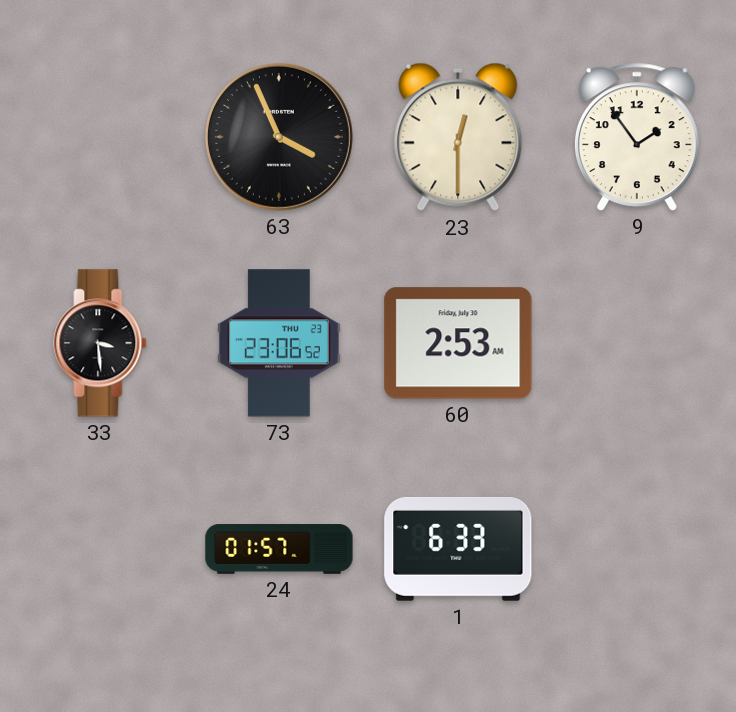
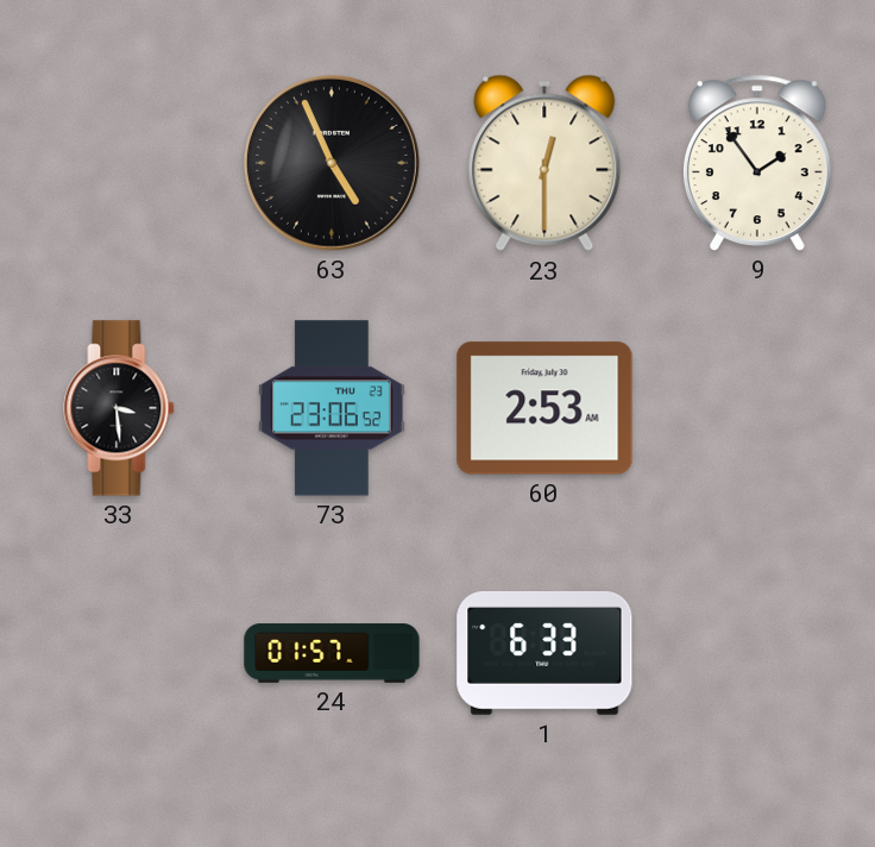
63: 3:56 -> 4:56
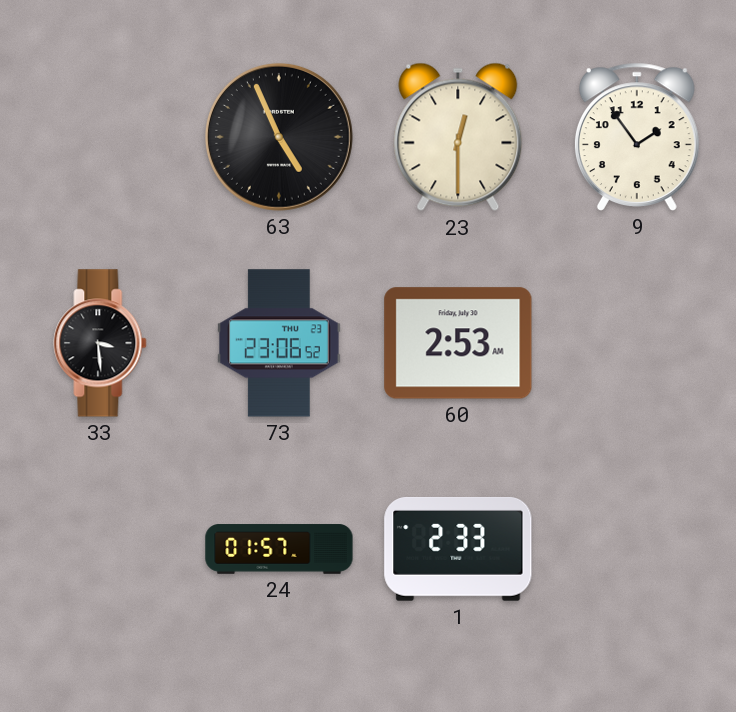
1: 6:33 -> 2:33
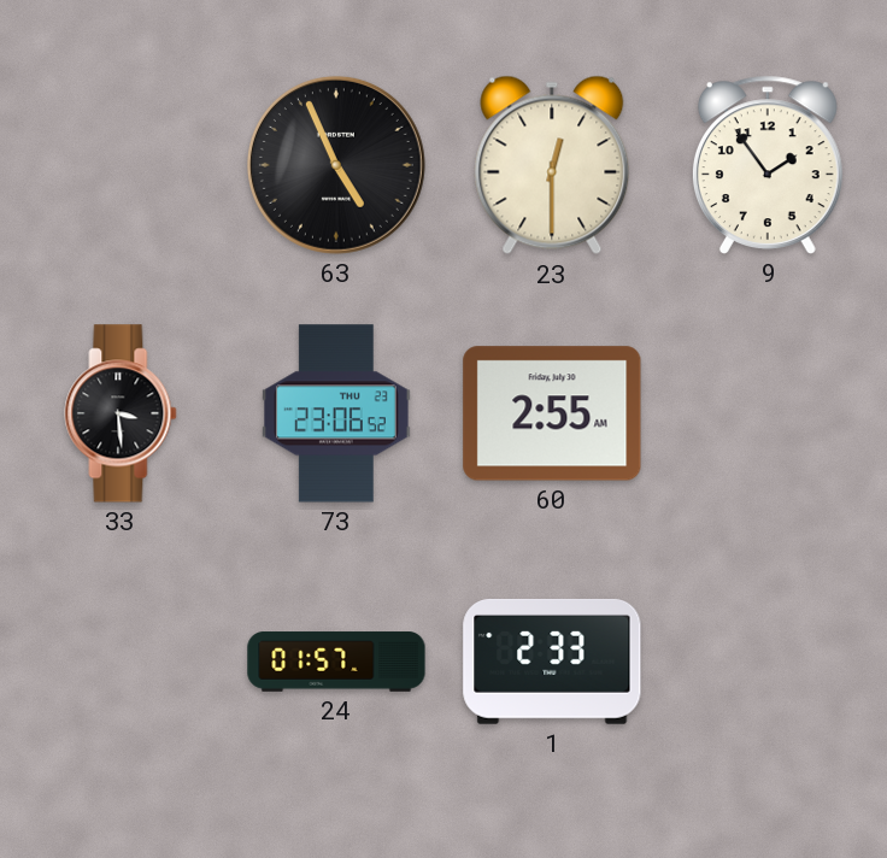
60: 2:53 -> 2:55
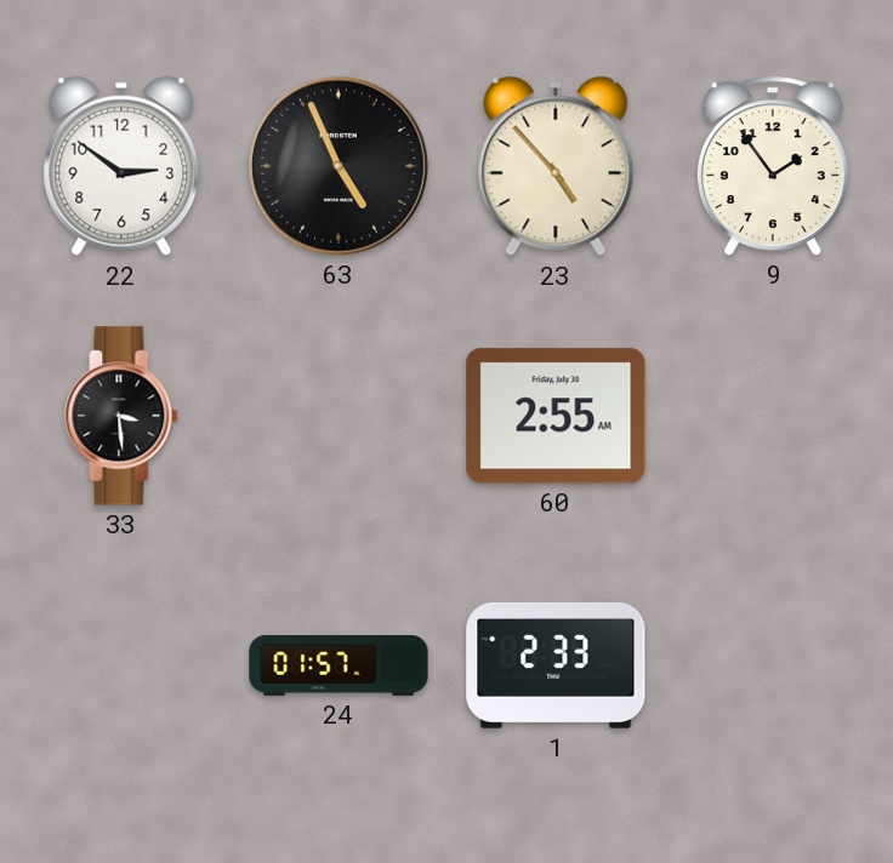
22: none -> 2:51
23: 12:30 -> 4:53
73: 23:06 -> none
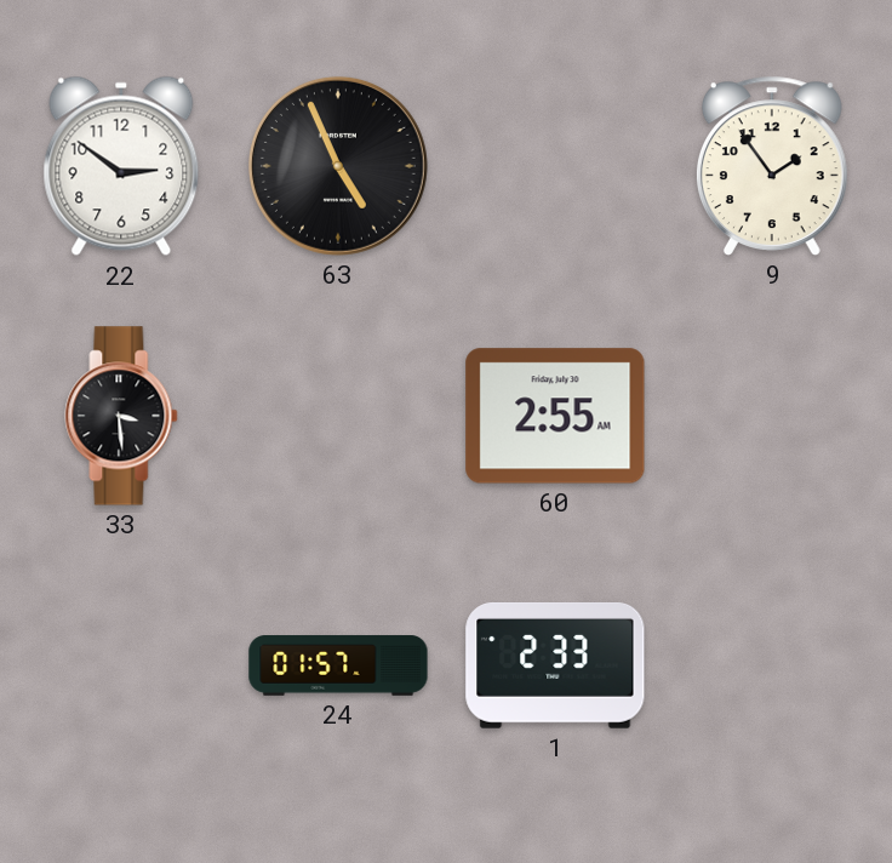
23: 4:53 -> none
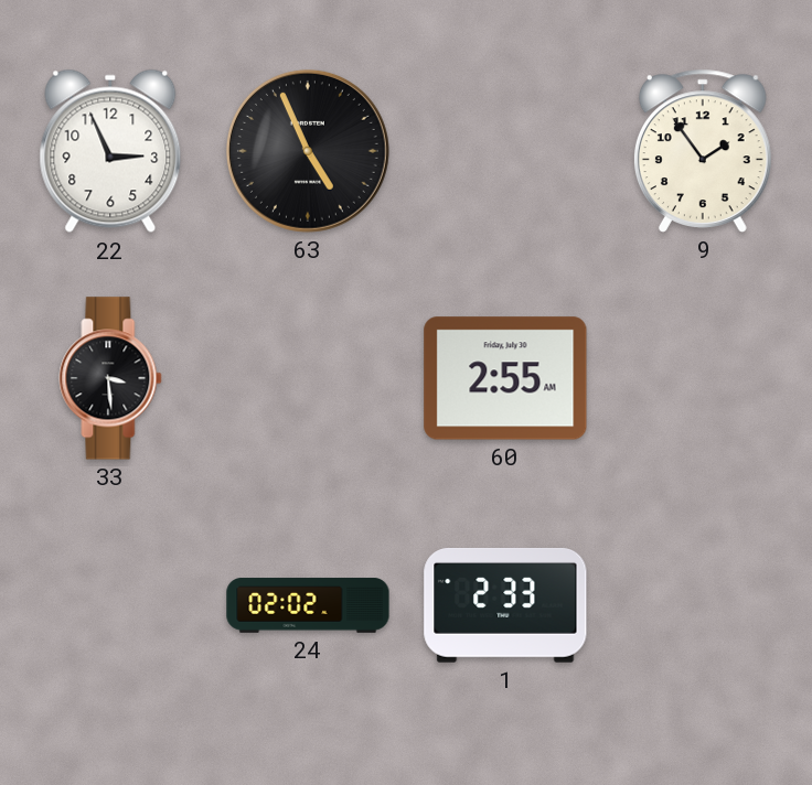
22: 2:51 -> 2:56
24: 01:57 -> 02:02
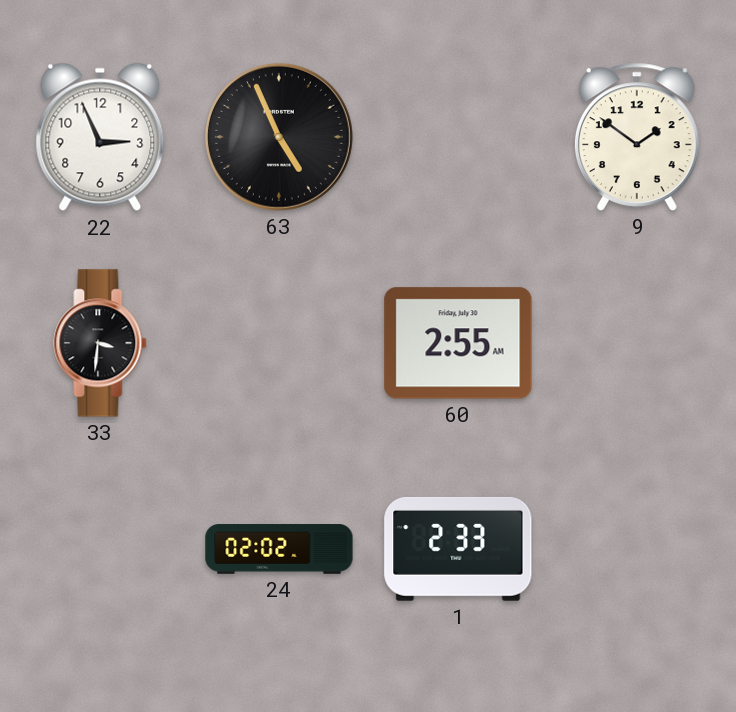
9: 1:54 -> 1:51
33: 3:29 -> 3:31
